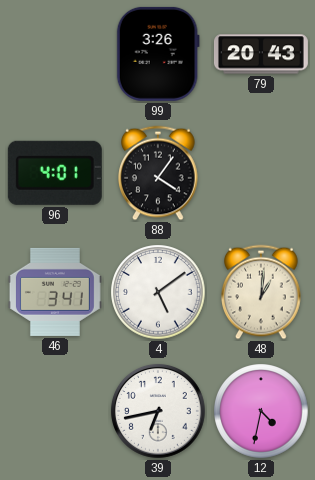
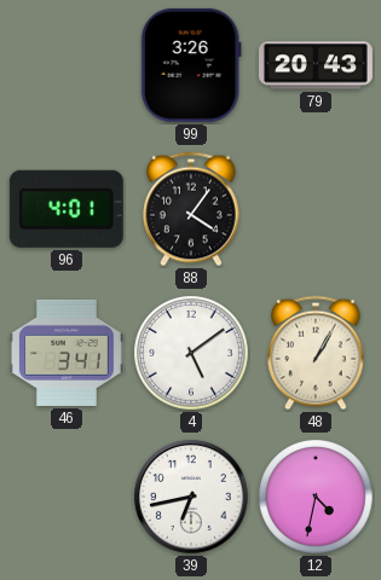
48: 1:01 -> 1:05
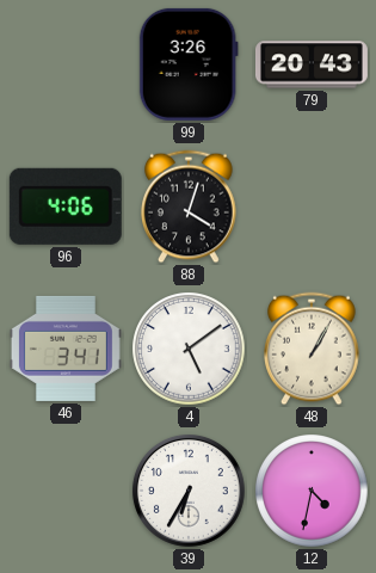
96: 4:01 -> 4:06
88: 4:06 -> 4:03
39: 6:43 -> 6:35
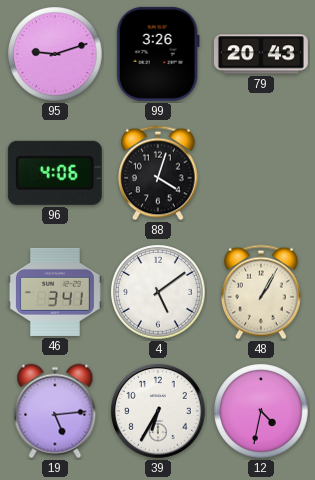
95: none -> 9:12
19: none -> 5:14
